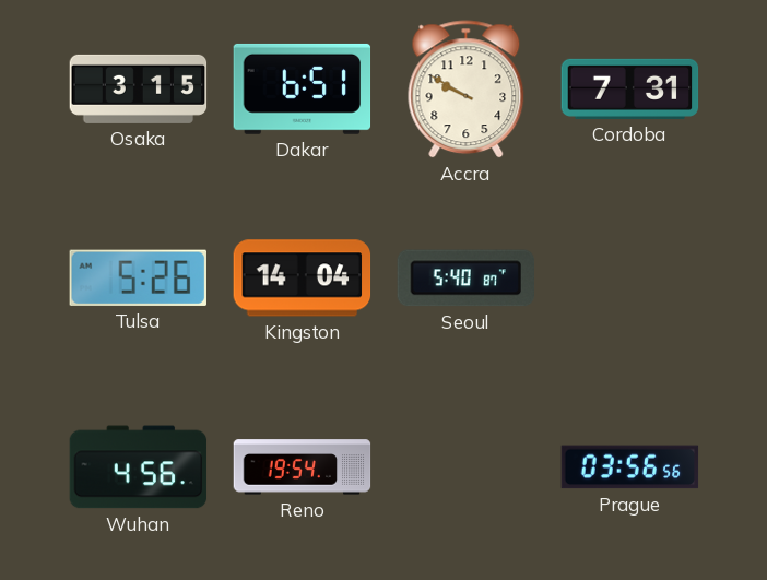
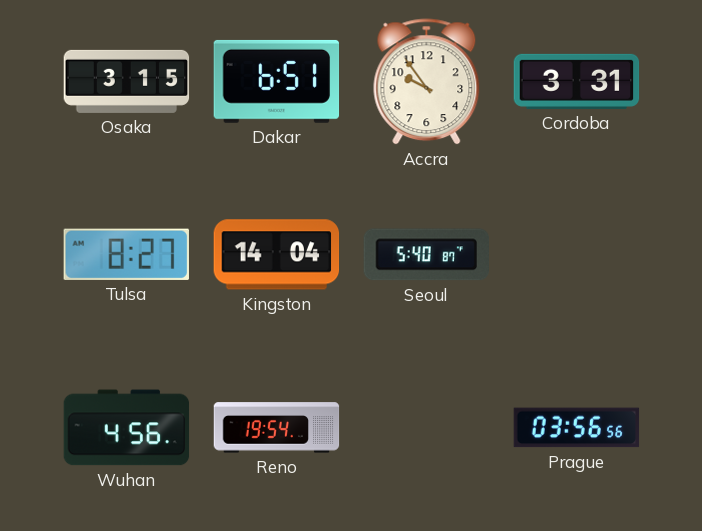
Accra: 9:50 -> 9:54
Cordoba: 7:31 -> 3:31
Tulsa: 5:26 -> 8:27
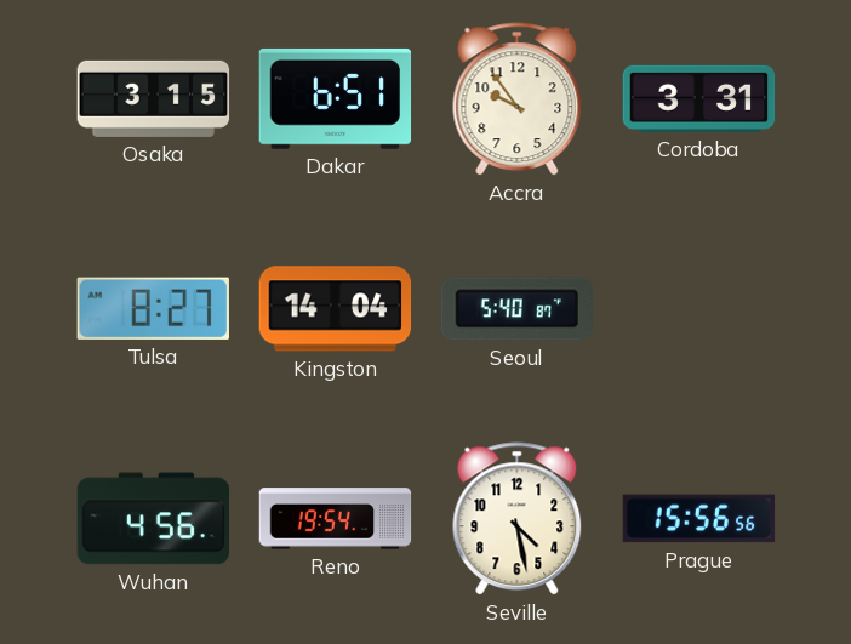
Seville: none -> 4:28
Prague: 03:56 -> 15:56
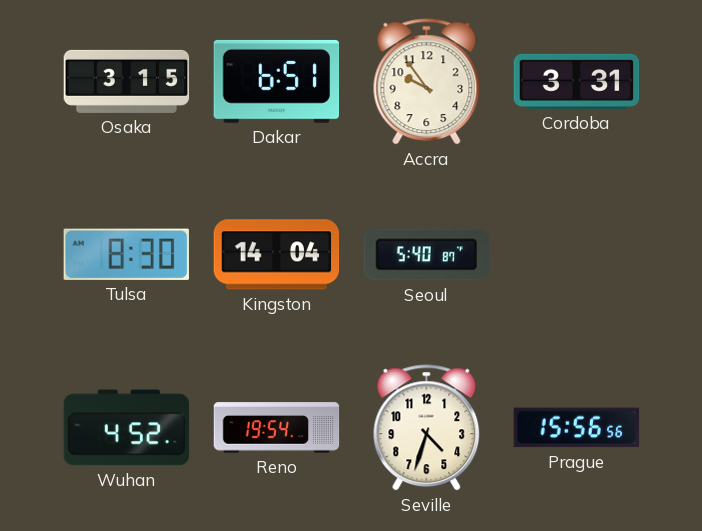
Tulsa: 8:27 -> 8:30
Wuhan: 4:56 -> 4:52
Seville: 4:28 -> 4:33
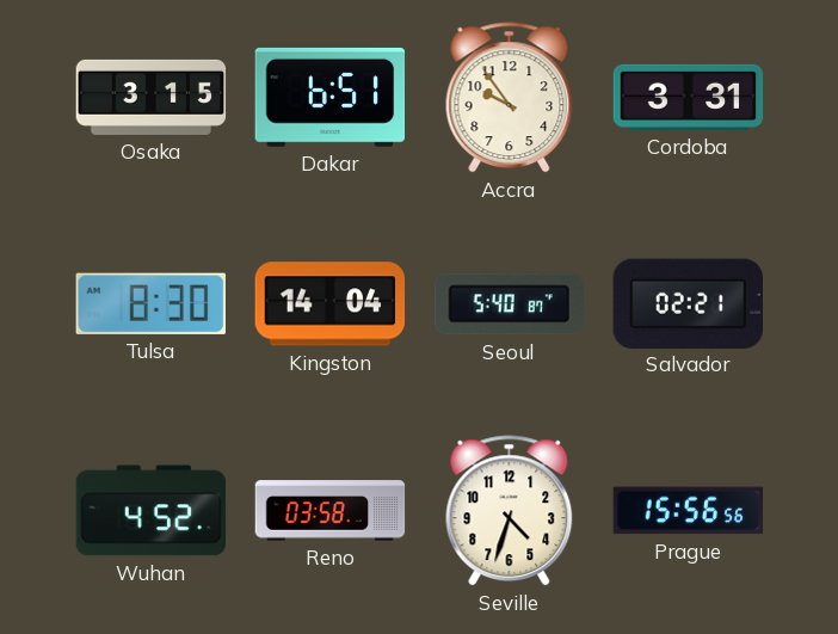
Salvador: none -> 02:21
Reno: 19:54 -> 03:58
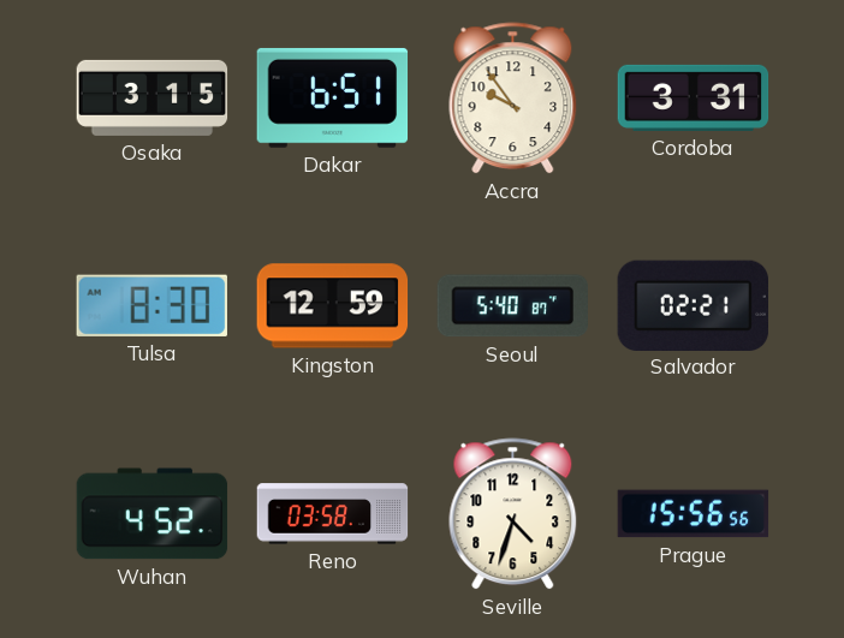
Kingston: 14:04 -> 12:59
